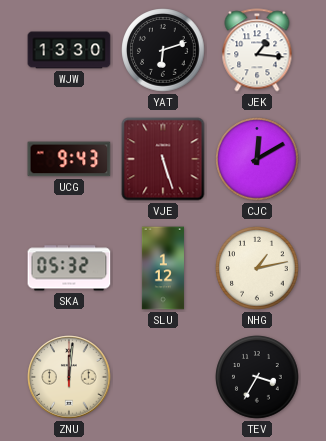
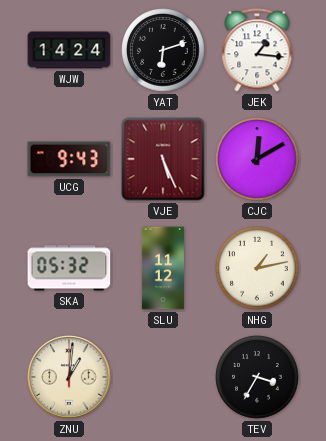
WJW: 13:30 -> 14:24
VJE: 5:27 -> 5:26
SLU: 1:12 -> 11:12
ZNU: 12:01 -> 1:01
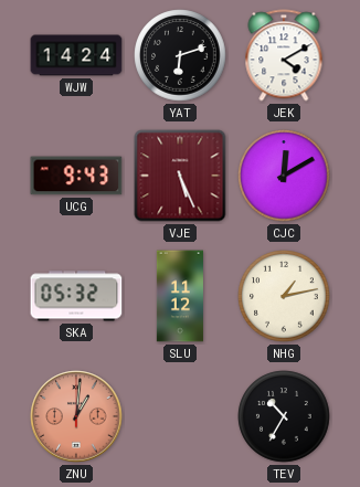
JEK: 1:16 -> 4:10
ZNU dial: cream -> salmon
TEV: 3:35 -> 10:35
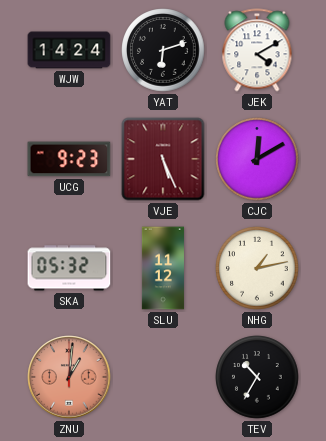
UCG: 9:43 -> 9:23
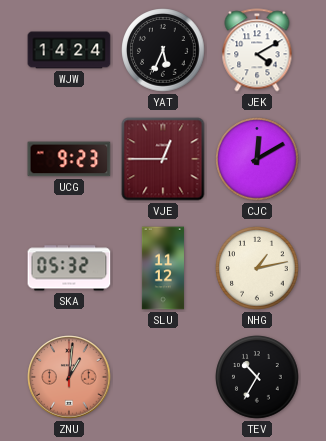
YAT: 6:12 -> 5:34
VJE: 5:26 -> 12:45
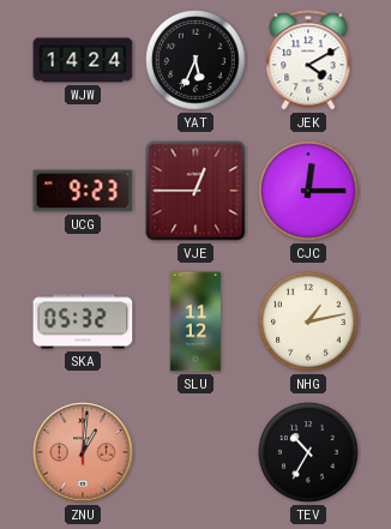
CJC: 12:10 -> 12:15
